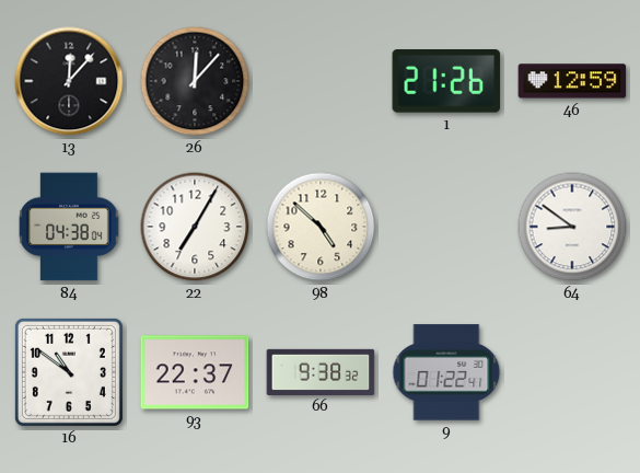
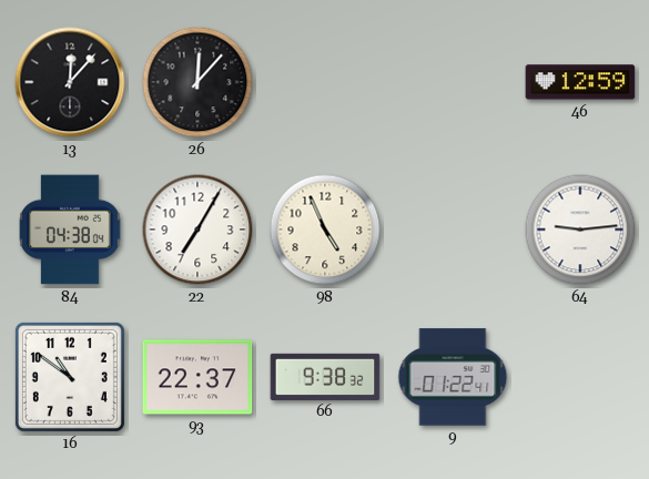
1: 21:26 -> none
98: 4:52 -> 4:56
64: 8:51 -> 9:14
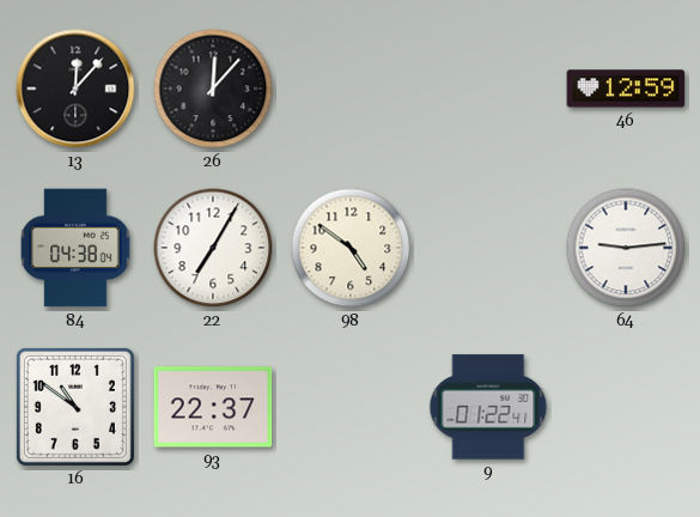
98: 4:56 -> 4:51
66: 9:38 -> none
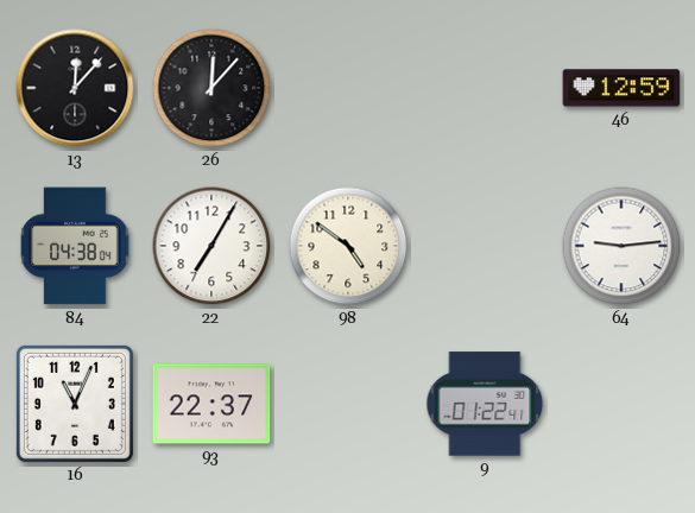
16: 10:51 -> 11:04
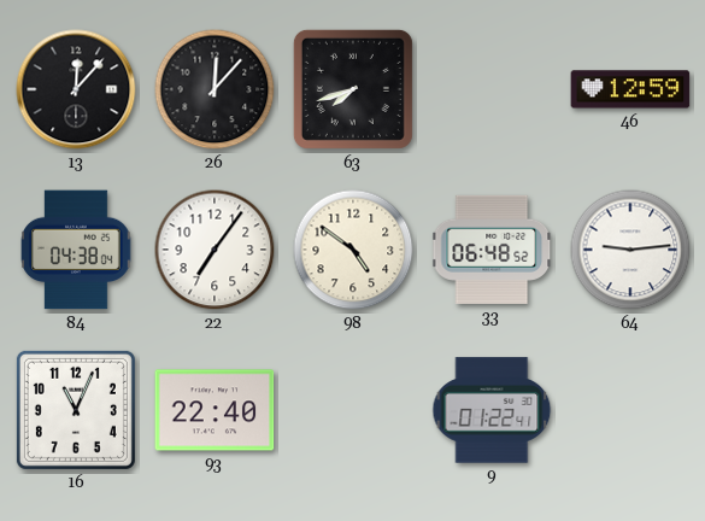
63: none -> 7:42
22: 7:05 -> 7:06
33: none -> 06:48
93: 22:37 -> 22:40
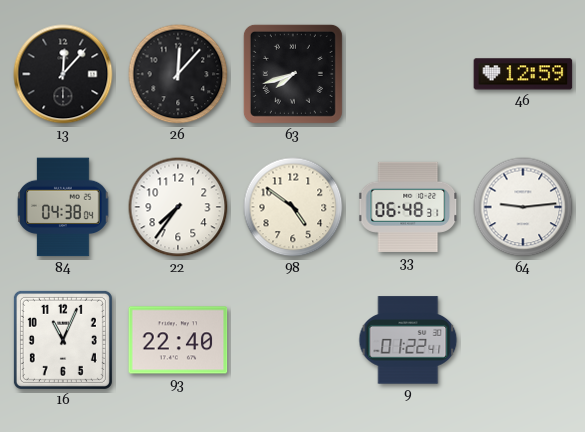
22: 7:06 -> 7:36
33: 06:48:52 -> 06:48:31
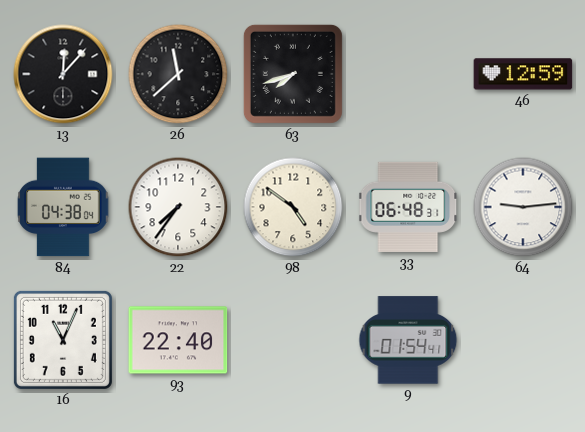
26: 12:07 -> 11:38
9: 01:22 -> 01:54
